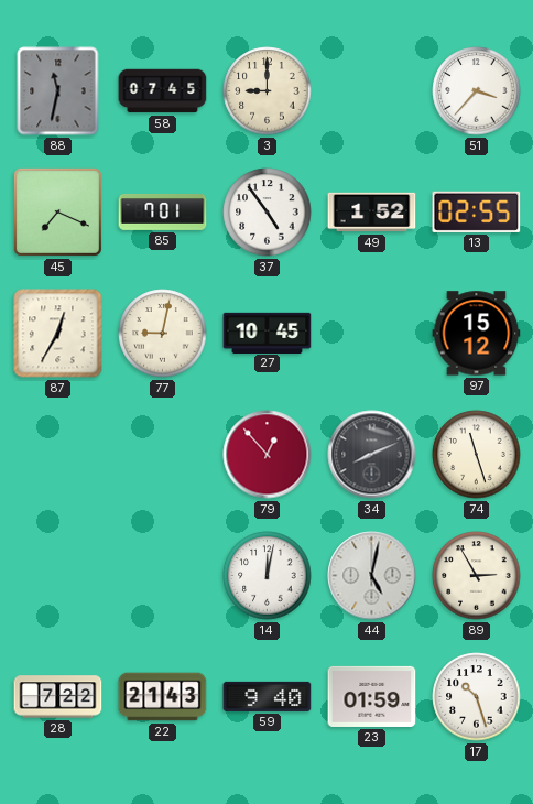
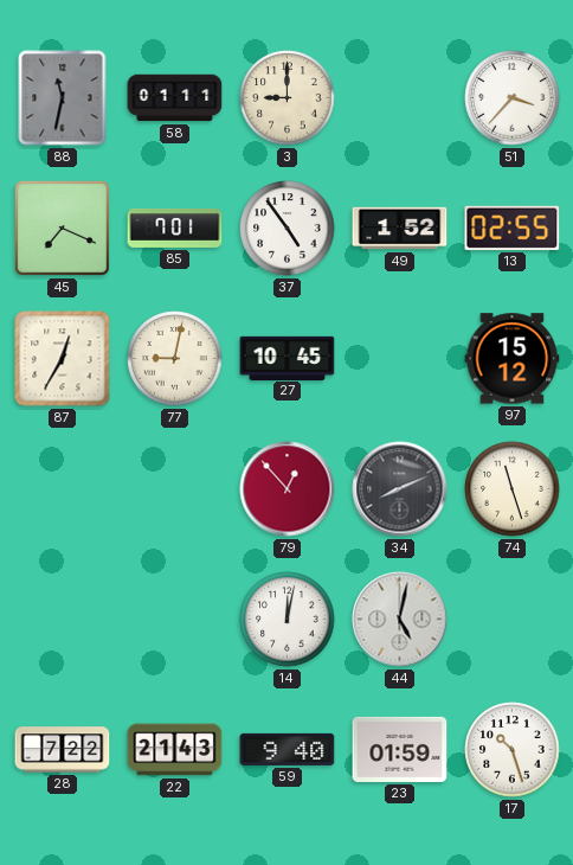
58: 07:45 -> 01:11
89: 2:55 -> none
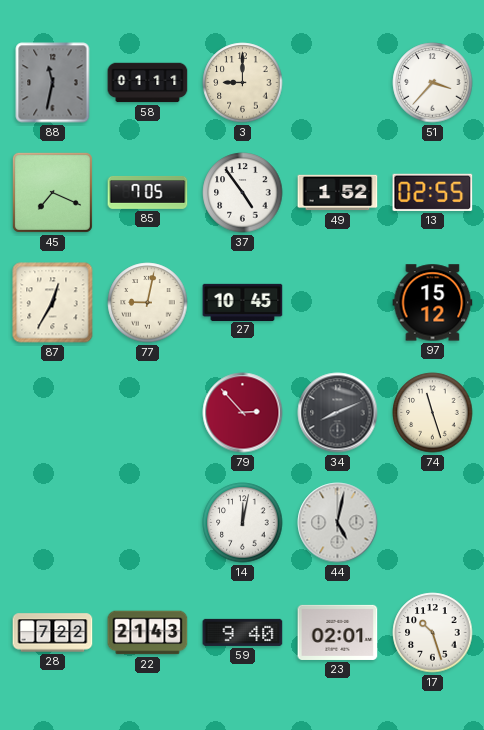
85: 7:01 -> 7:05
79: 12:53 -> 2:53
23: 01:59 -> 02:01
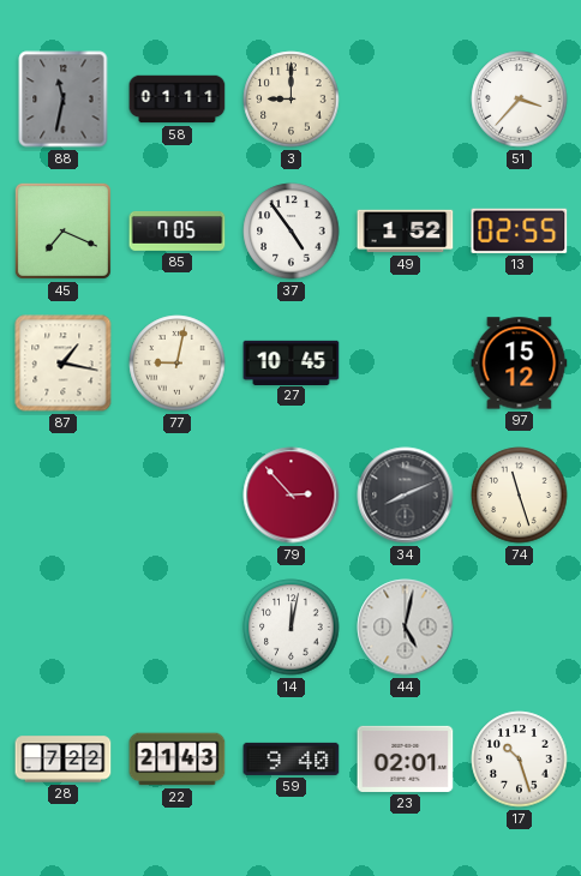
87: 12:35 -> 1:17
